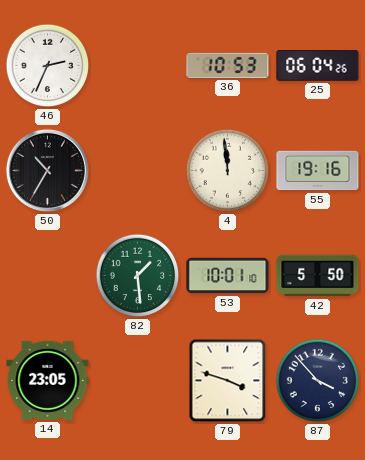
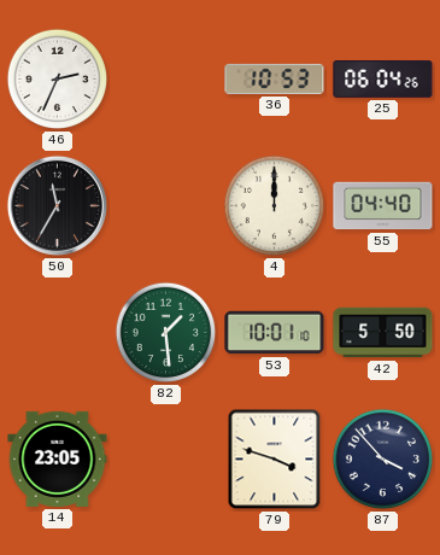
50: 10:35 -> 11:35
4: 11:59 -> 12:00
55: 19:16 -> 04:40
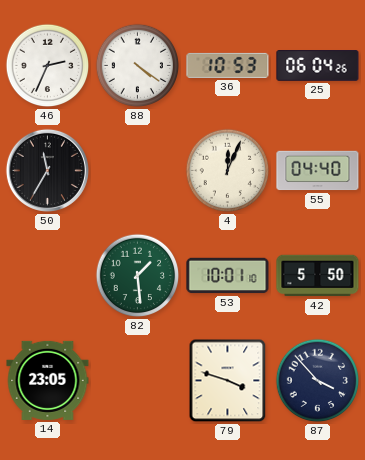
88: none -> 4:21
4: 12:00 -> 12:04
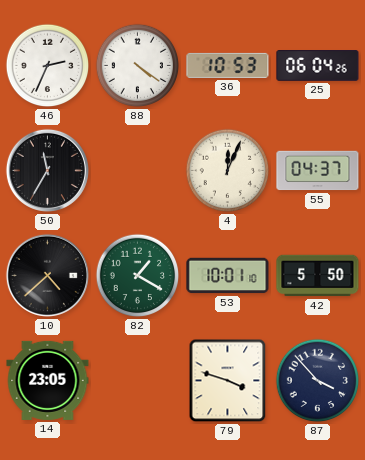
55: 04:40 -> 04:37
10: none -> 4:38
82: 1:29 -> 1:20
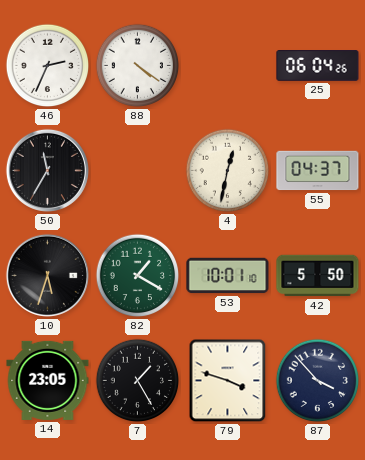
36: 10:53 -> none
4: 12:04 -> 12:32
10: 4:38 -> 5:33
7: none -> 1:25
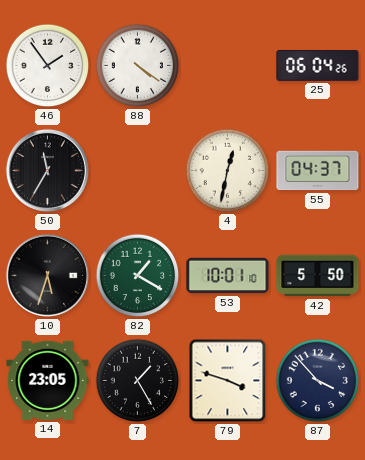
46: 2:34 -> 1:54
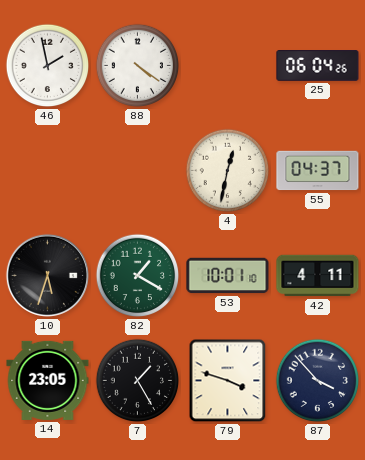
46: 1:54 -> 1:58
50: 11:35 -> none
42: 5:50 -> 4:11
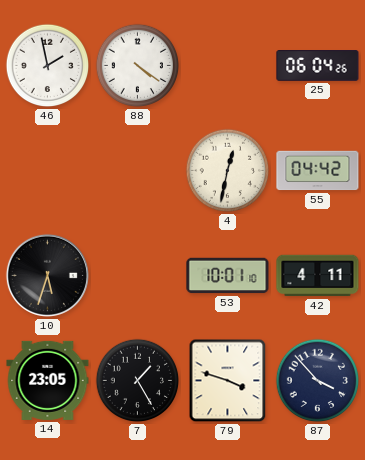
55: 04:37 -> 04:42
82: 1:20 -> none
